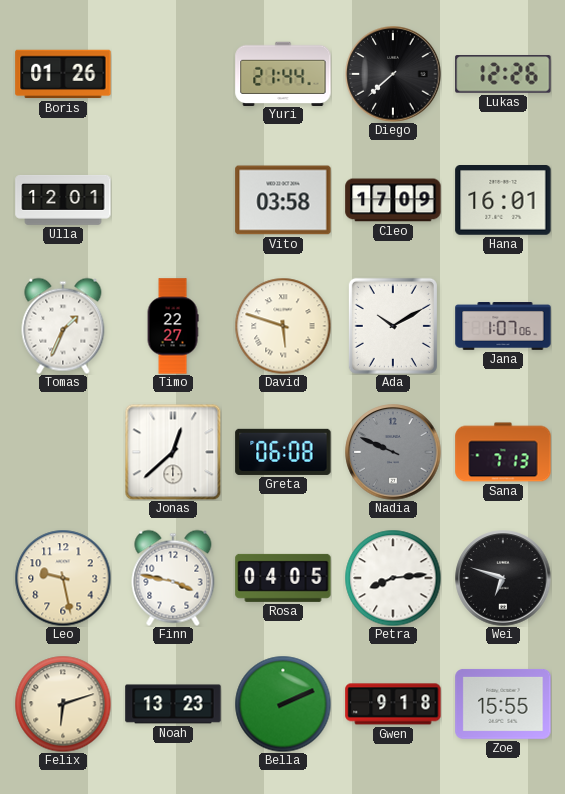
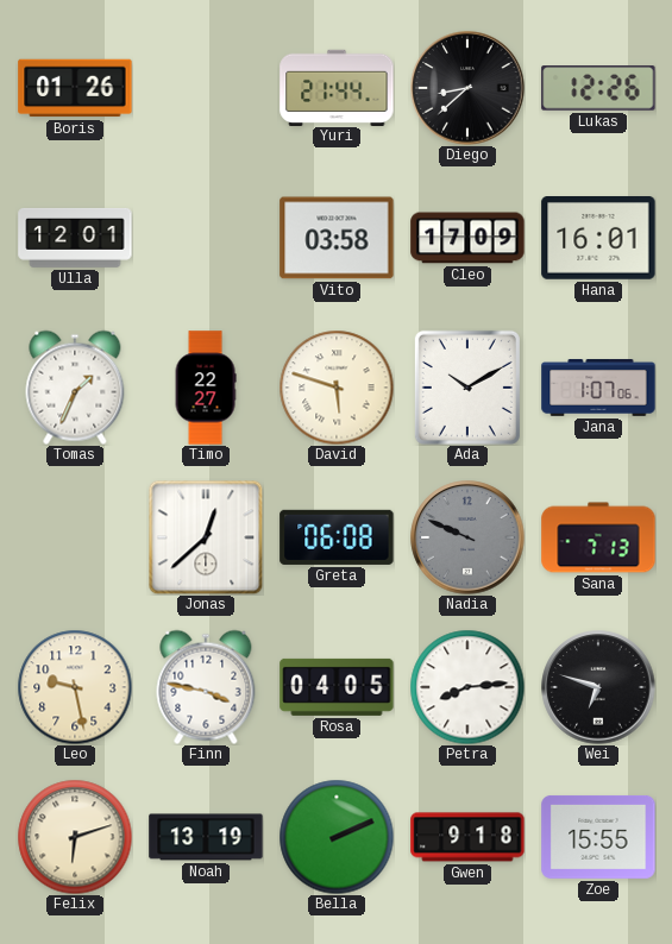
Diego: 7:38 -> 8:38
Noah: 13:23 -> 13:19
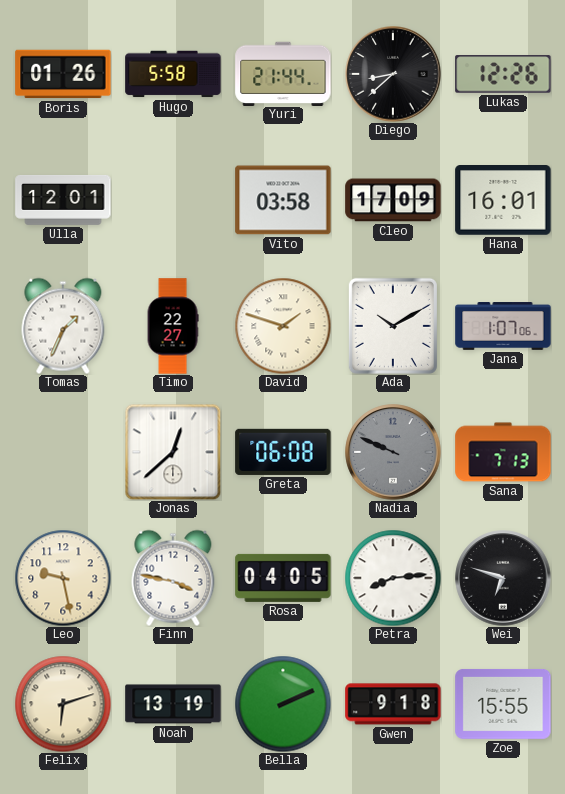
Hugo: none -> 5:58
David: 5:48 -> 1:48
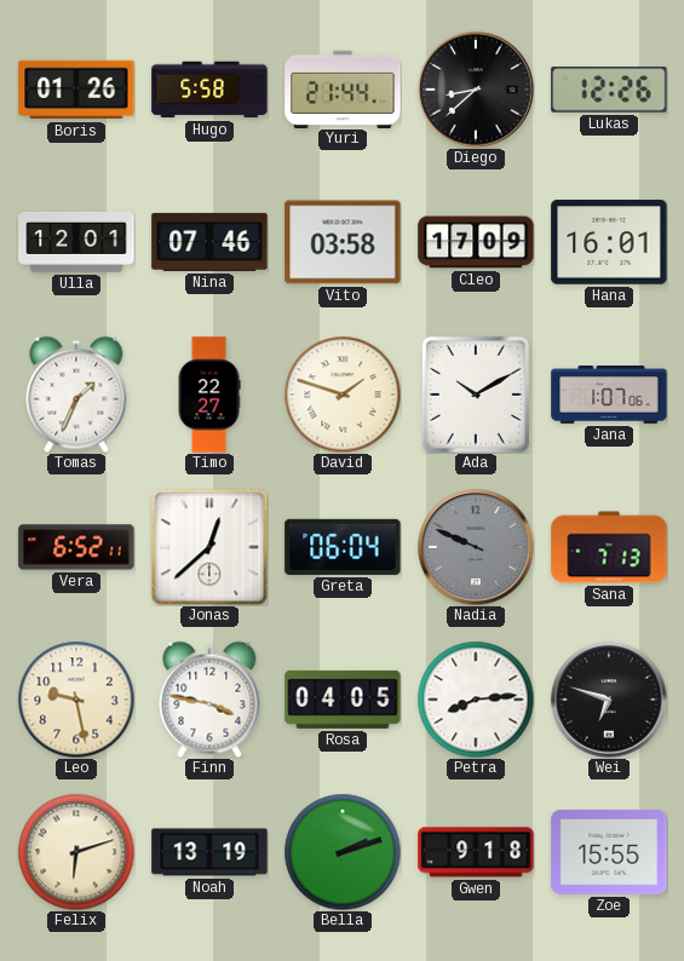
Nina: none -> 07:46
Vera: none -> 6:52
Greta: 06:08 -> 06:04
Bella: 2:11 -> 2:12
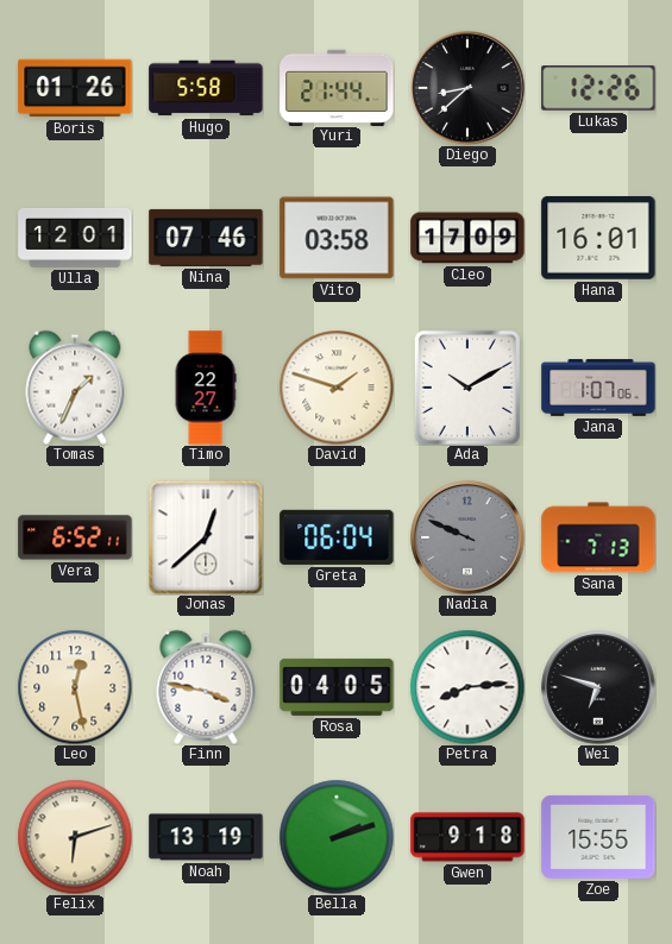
Leo: 9:28 -> 12:28
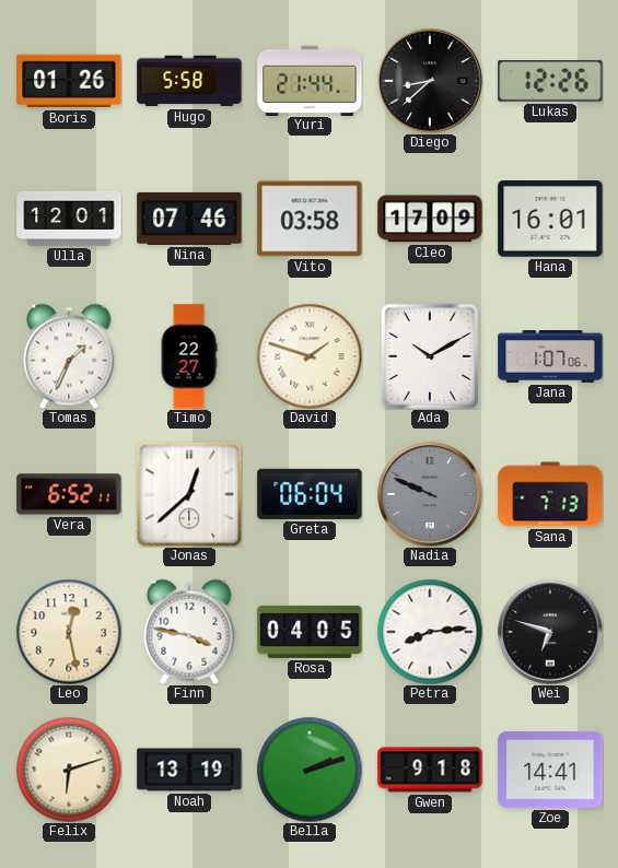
Zoe: 15:55 -> 14:41
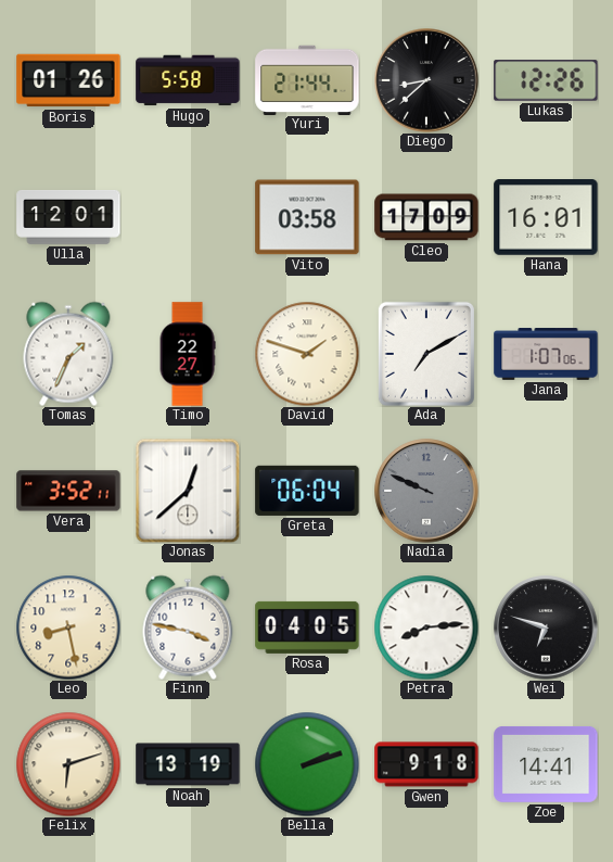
Nina: 07:46 -> none
Ada: 10:10 -> 7:10
Vera: 6:52 -> 3:52
Sana: 7:13 -> none
Leo: 12:28 -> 8:28
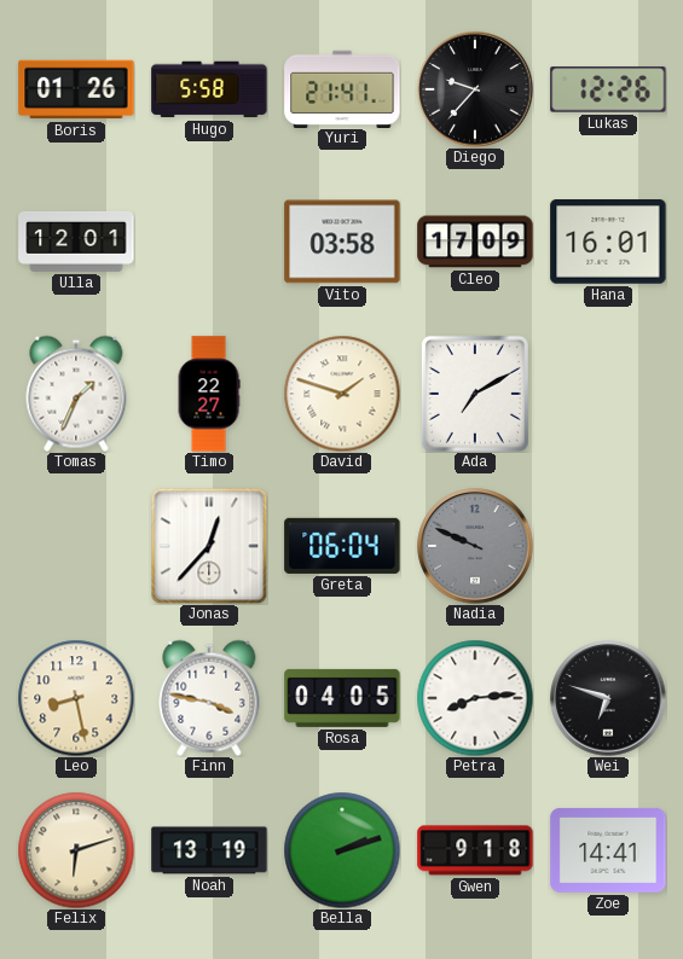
Yuri: 21:44 -> 21:41
Diego: 8:38 -> 9:37
Jana: 1:07 -> none
Vera: 3:52 -> none
Jonas: 12:38 -> 12:37
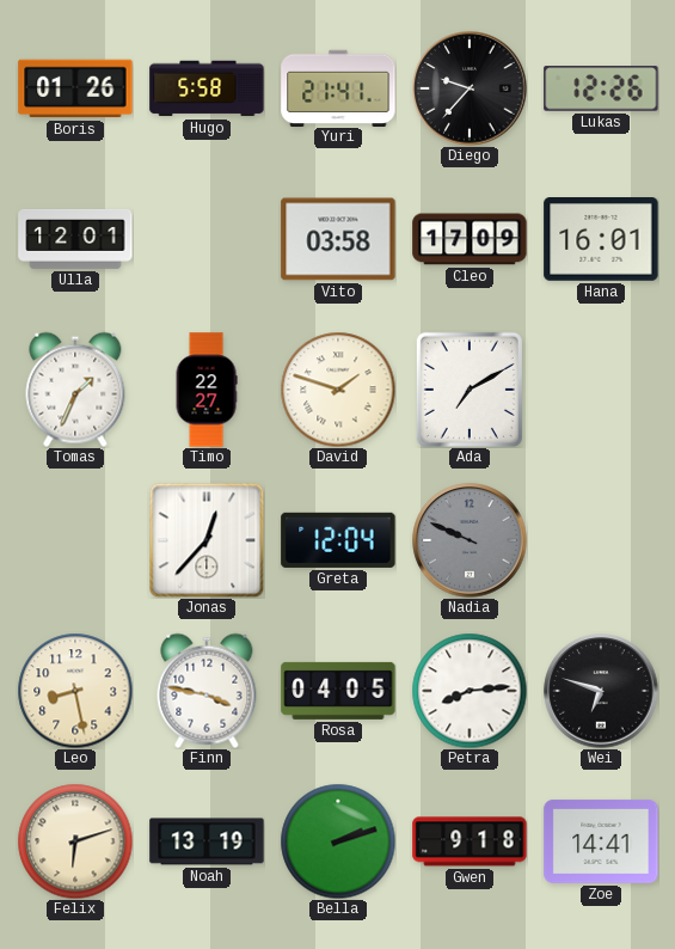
Greta: 06:04 -> 12:04
